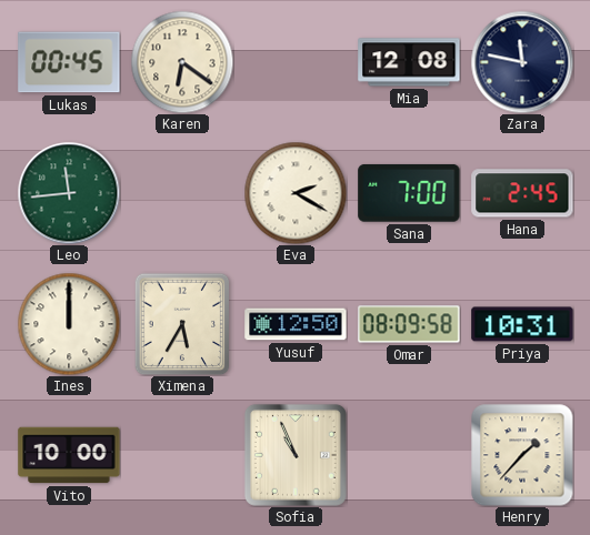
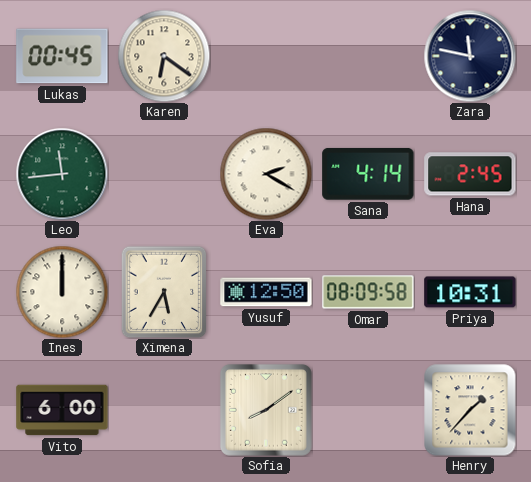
Mia: 12:08 -> none
Sana: 7:00 -> 4:14
Vito: 10:00 -> 6:00
Sofia: 10:56 -> 8:09
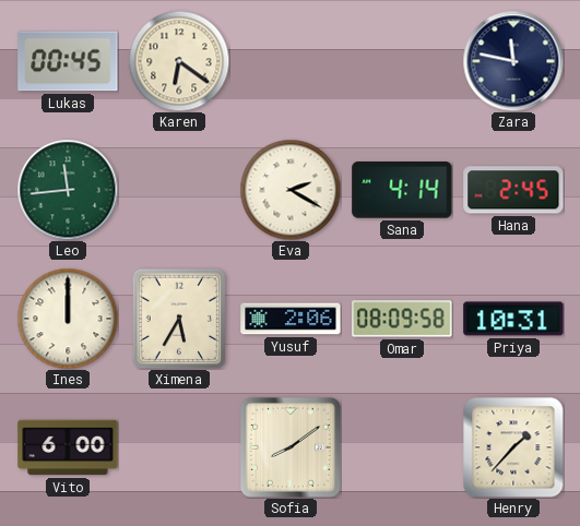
Yusuf: 12:50 -> 2:06
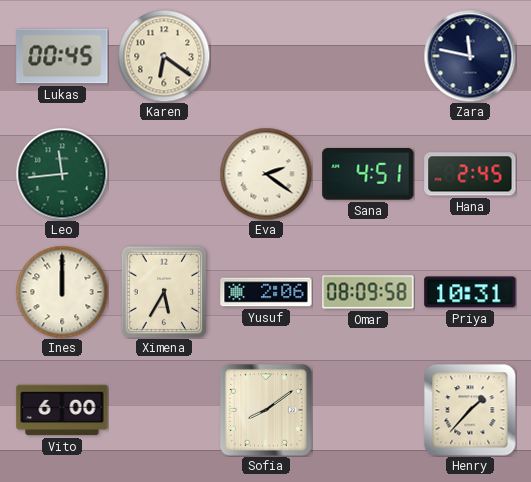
Eva: 2:20 -> 2:21
Sana: 4:14 -> 4:51
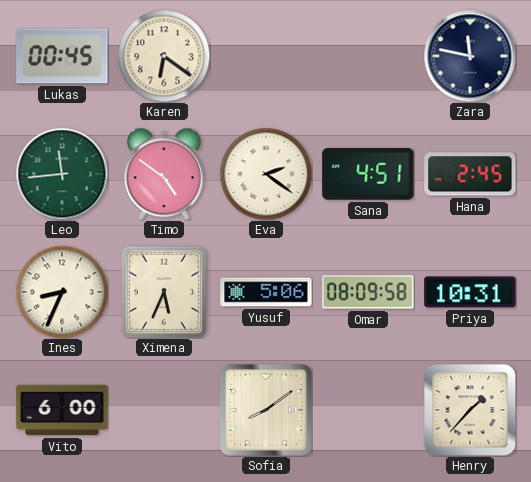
Timo: none -> 4:51
Ines: 12:00 -> 8:34
Ximena: 5:35 -> 5:34
Yusuf: 2:06 -> 5:06
